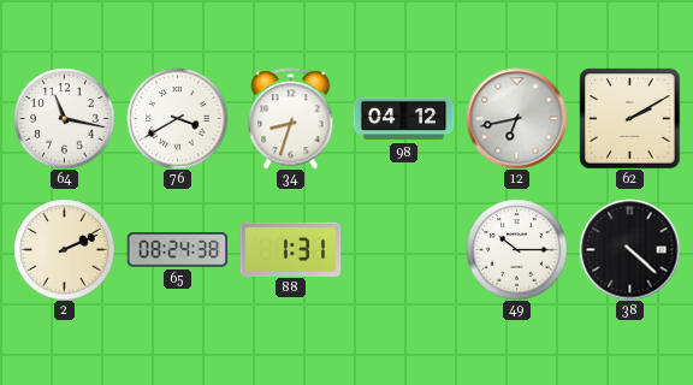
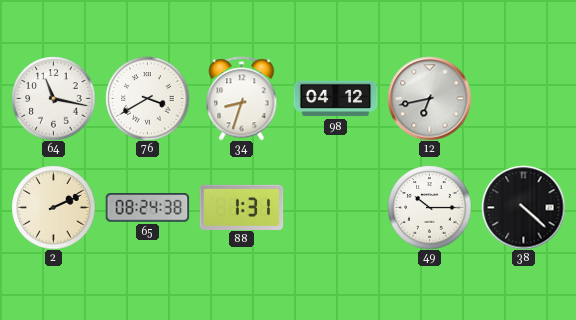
62: 2:10 -> none
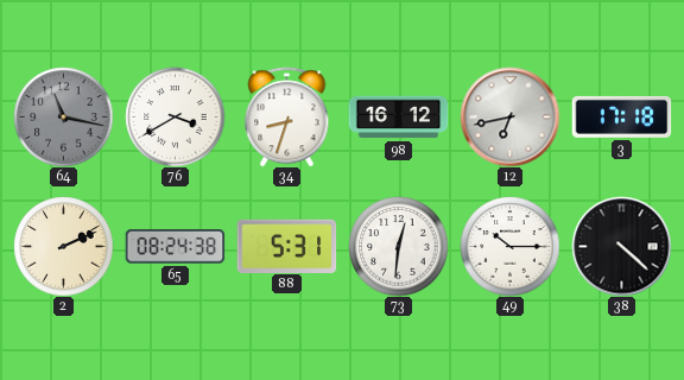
64 dial: white -> grey
98: 04:12 -> 16:12
3: none -> 17:18
88: 1:31 -> 5:31
73: none -> 12:31
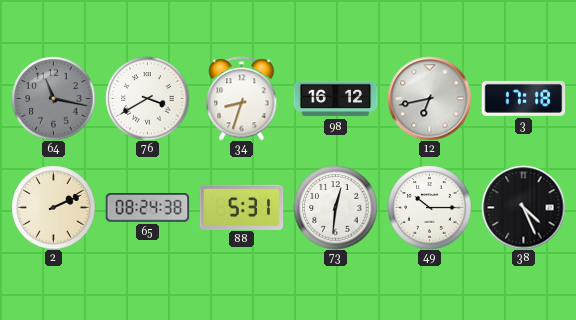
38: 4:22 -> 4:26
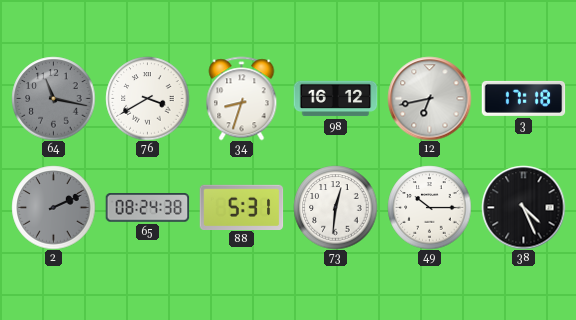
2 dial: cream -> grey
